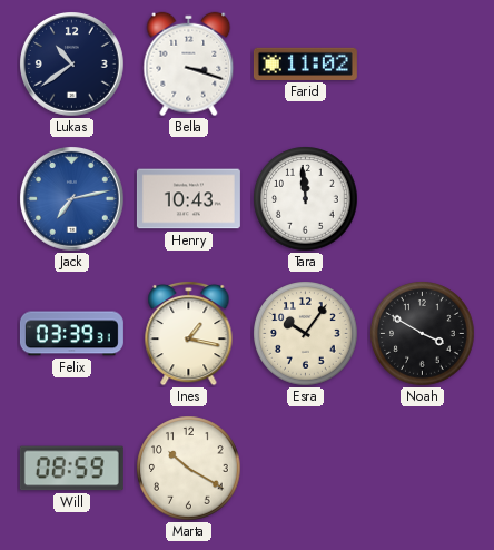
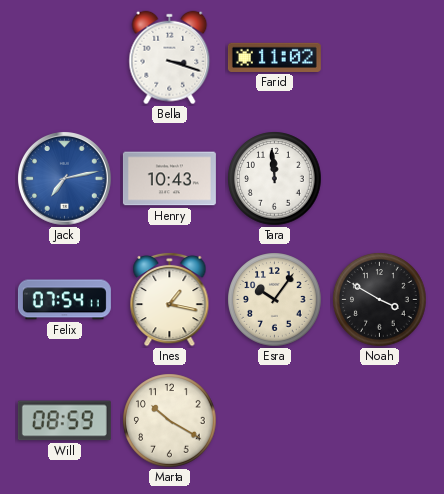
Lukas: 10:39 -> none
Felix: 03:39 -> 07:54
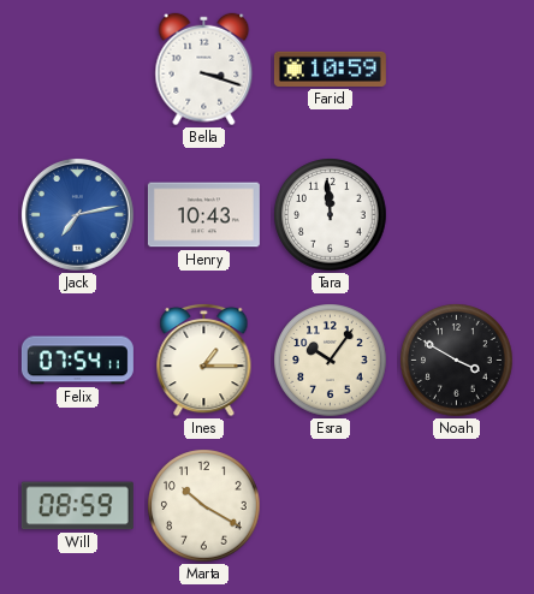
Farid: 11:02 -> 10:59
Ines: 1:17 -> 1:15
